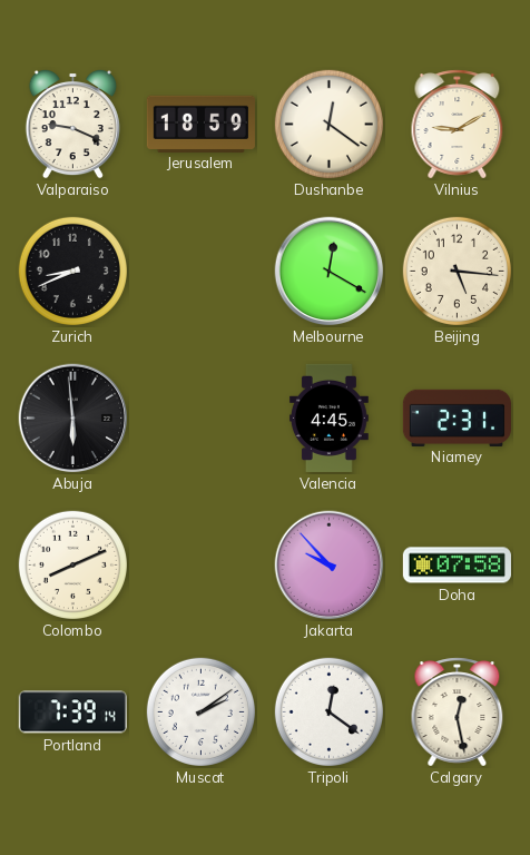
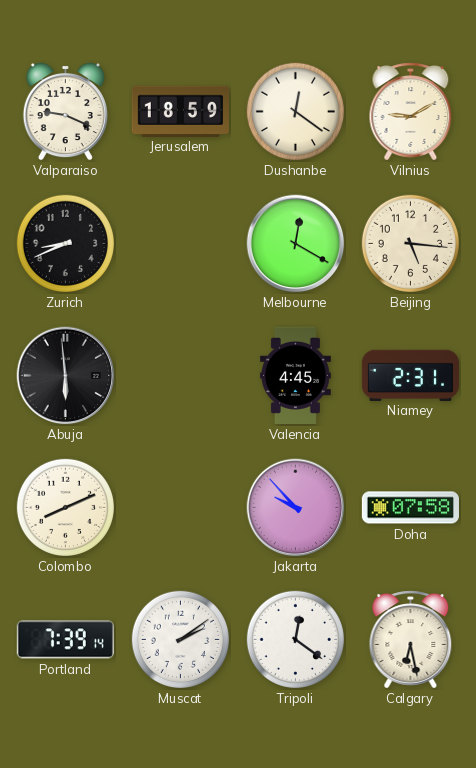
Calgary: 12:28 -> 6:28
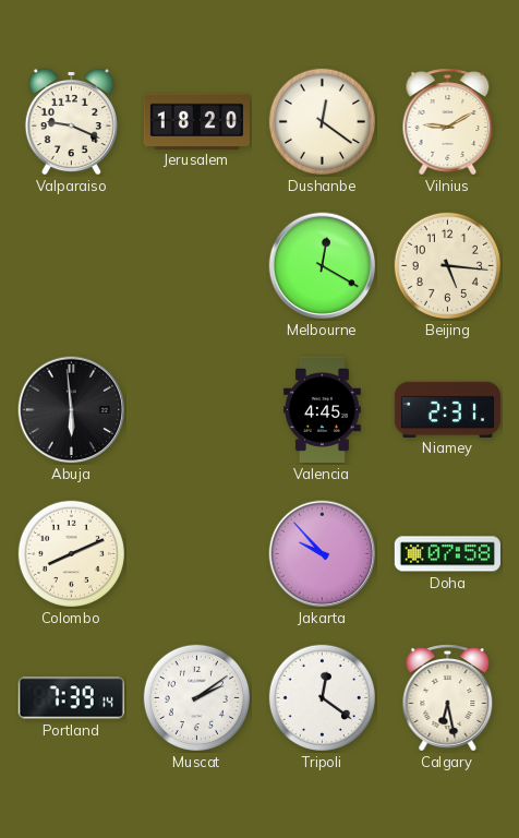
Jerusalem: 18:59 -> 18:20
Zurich: 8:41 -> none
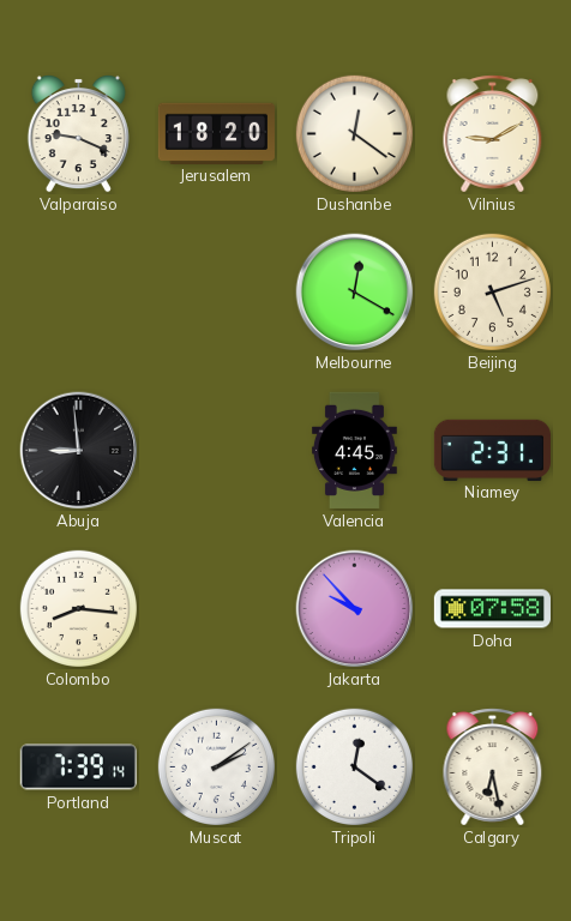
Beijing: 5:16 -> 5:12
Abuja: 5:59 -> 8:59
Colombo: 8:11 -> 8:16
